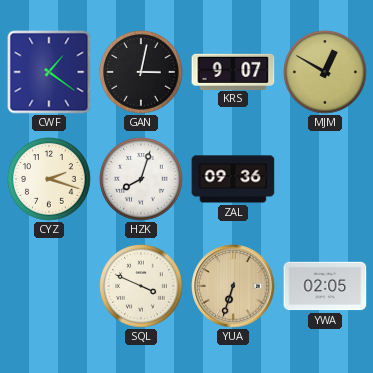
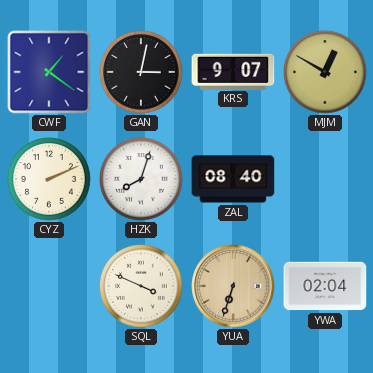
CYZ: 2:18 -> 2:11
ZAL: 09:36 -> 08:40
YWA: 02:05 -> 02:04
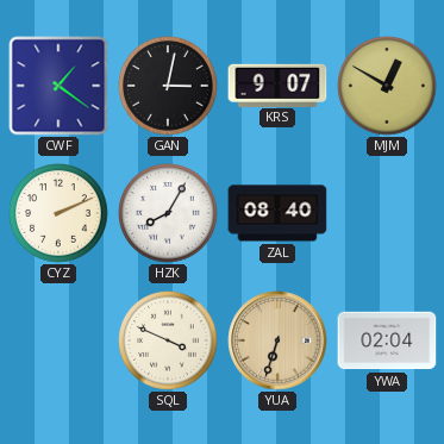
HZK: 8:03 -> 8:05
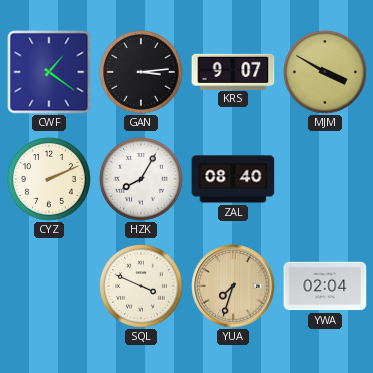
GAN: 3:02 -> 3:14
MJM: 12:50 -> 3:50
YUA: 6:33 -> 7:33
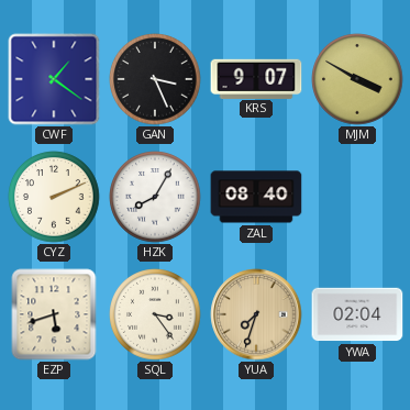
GAN: 3:14 -> 3:26
EZP: none -> 5:42
SQL: 3:49 -> 3:24
